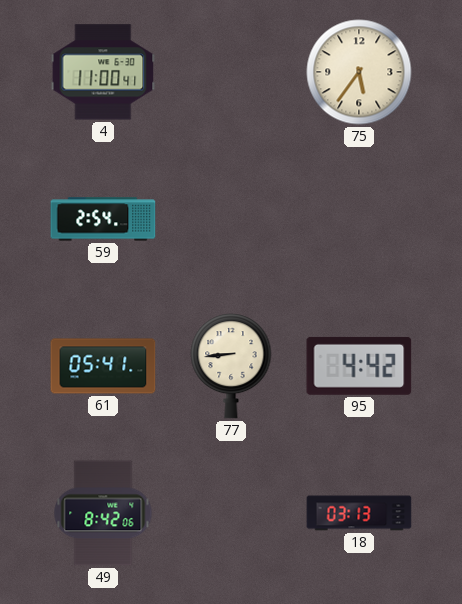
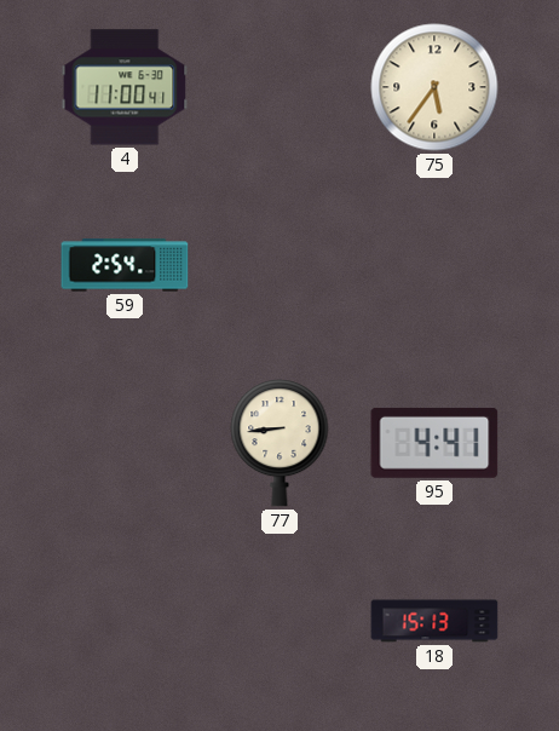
61: 05:41 -> none
95: 4:42 -> 4:41
49: 8:42 -> none
18: 03:13 -> 15:13
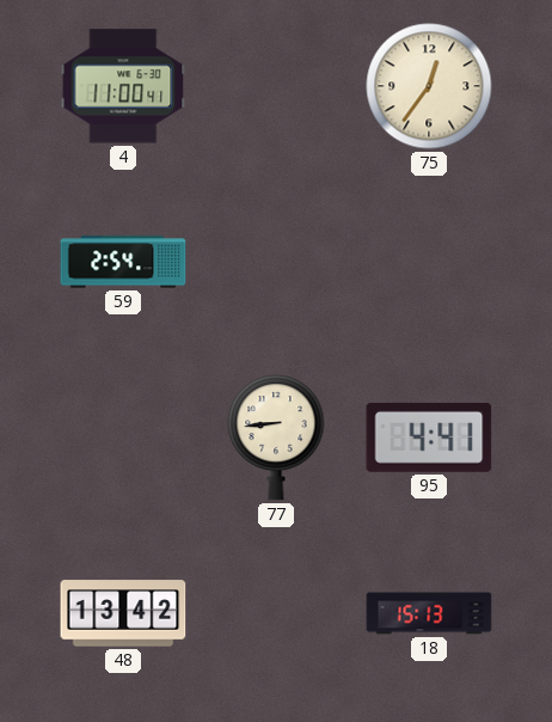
75: 5:36 -> 12:36
48: none -> 13:42
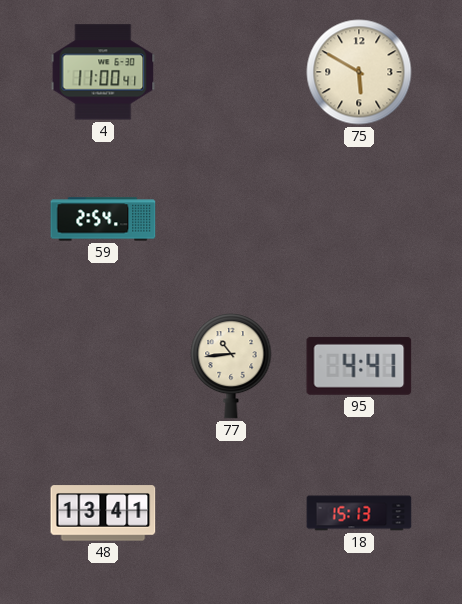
75: 12:36 -> 5:50
77: 8:44 -> 10:44
48: 13:42 -> 13:41
